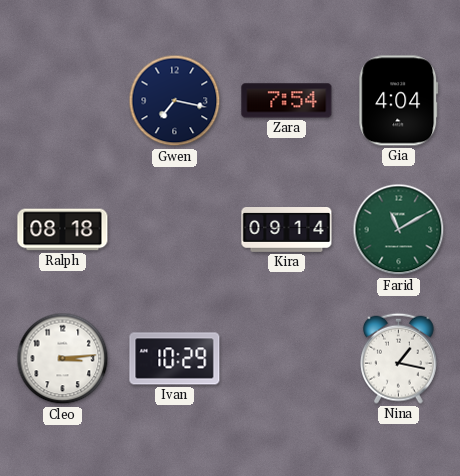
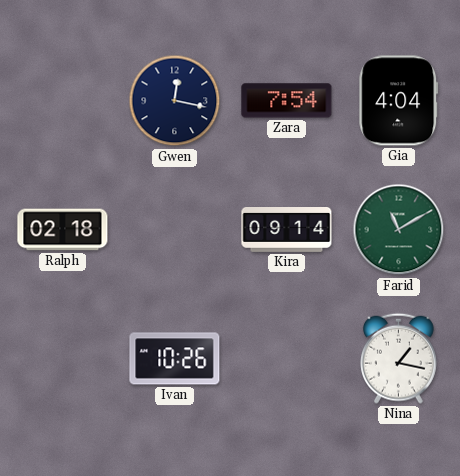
Gwen: 7:17 -> 12:17
Ralph: 08:18 -> 02:18
Cleo: 3:14 -> none
Ivan: 10:29 -> 10:26
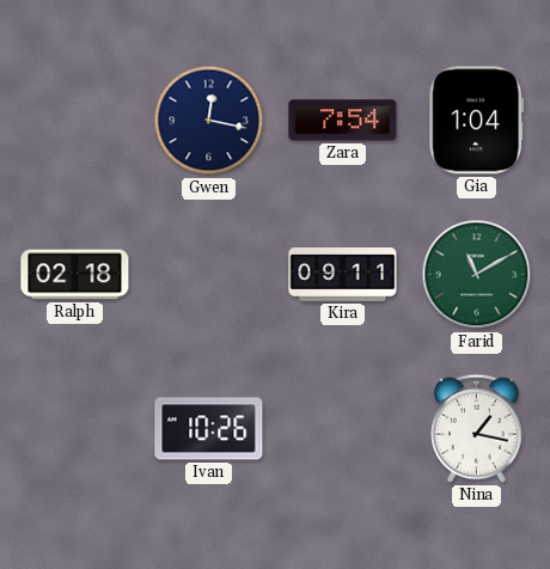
Gia: 4:04 -> 1:04
Kira: 09:14 -> 09:11
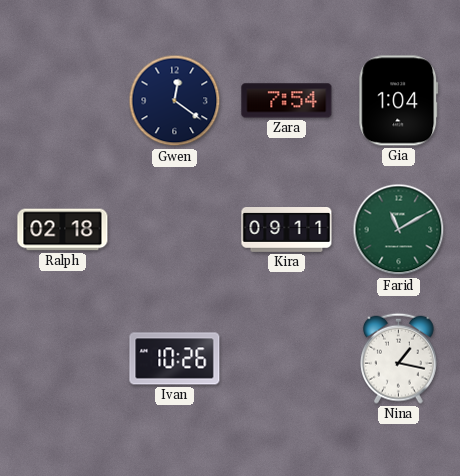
Gwen: 12:17 -> 12:21
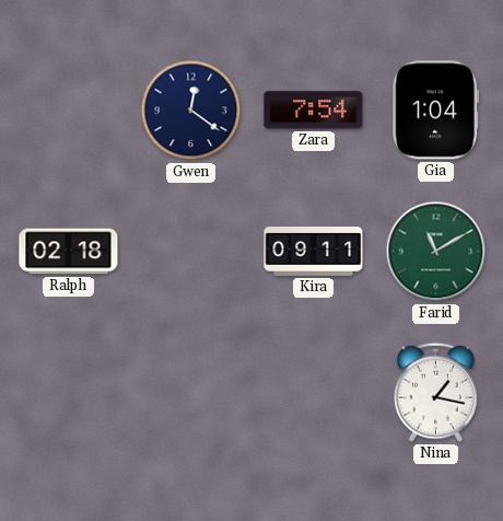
Ivan: 10:26 -> none
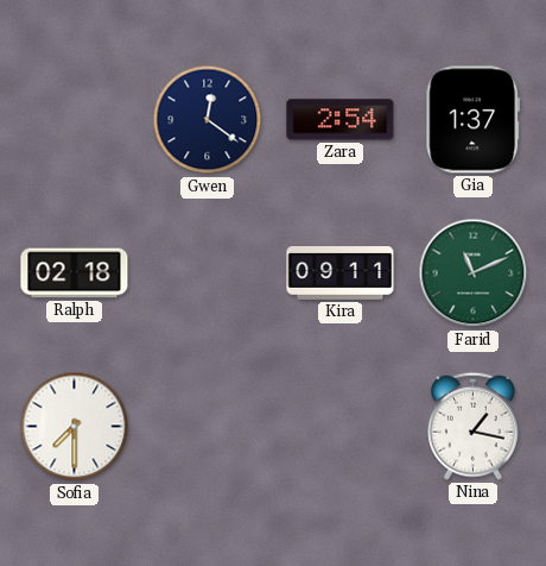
Zara: 7:54 -> 2:54
Gia: 1:04 -> 1:37
Farid: 11:10 -> 11:11
Sofia: none -> 7:30
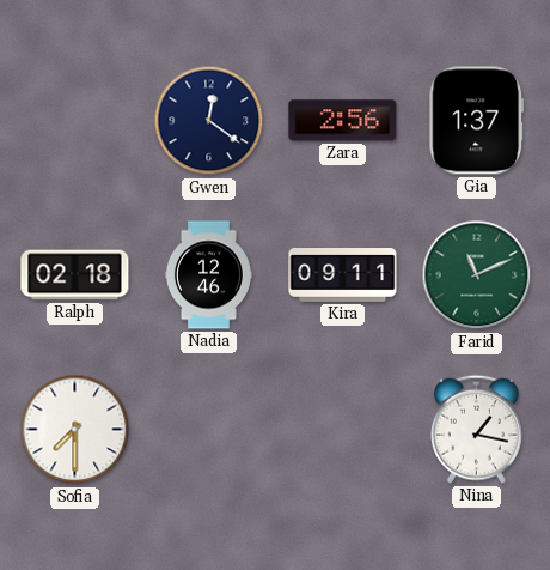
Zara: 2:54 -> 2:56
Nadia: none -> 12:46
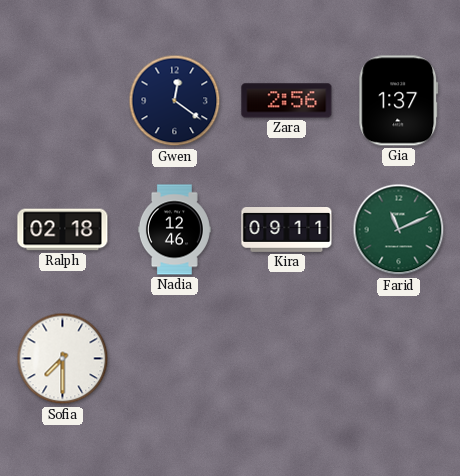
Nina: 1:17 -> none
